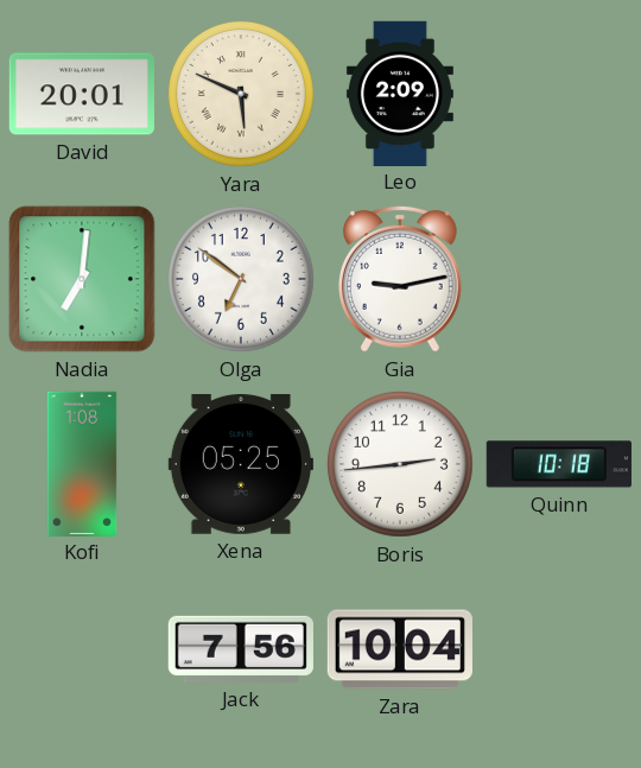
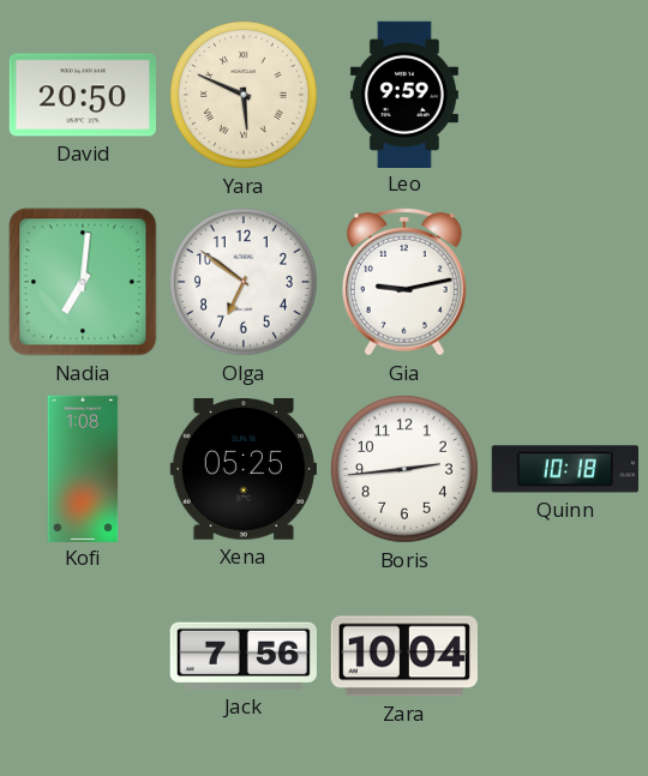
David: 20:01 -> 20:50
Leo: 2:09 -> 9:59
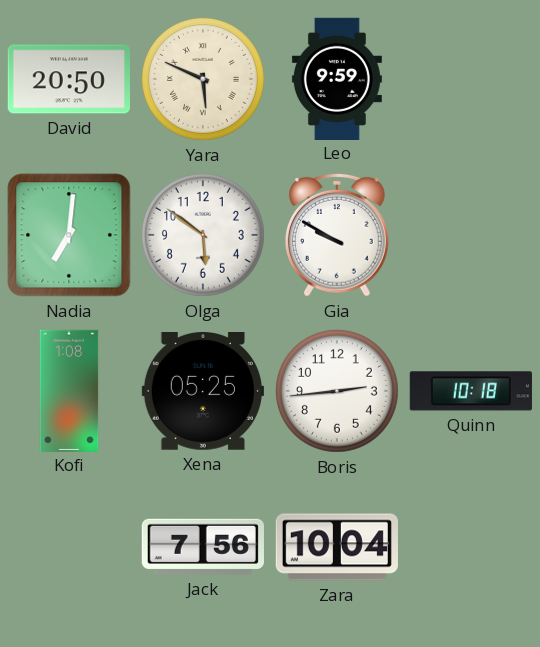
Olga: 6:51 -> 5:51
Gia: 9:13 -> 9:50
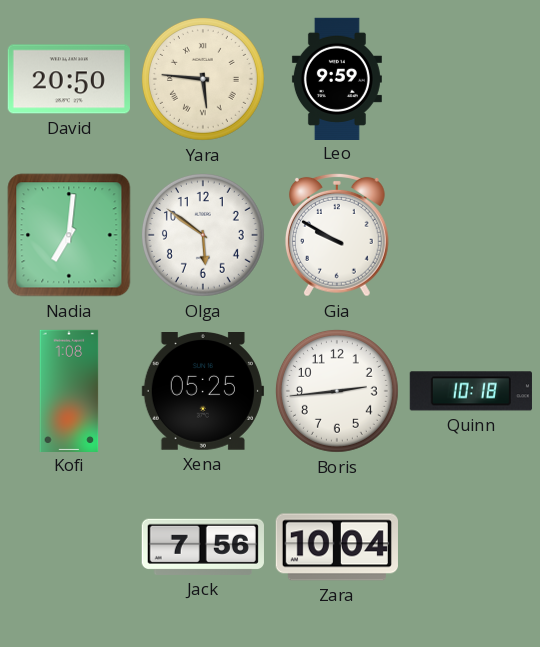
Yara: 5:49 -> 5:46
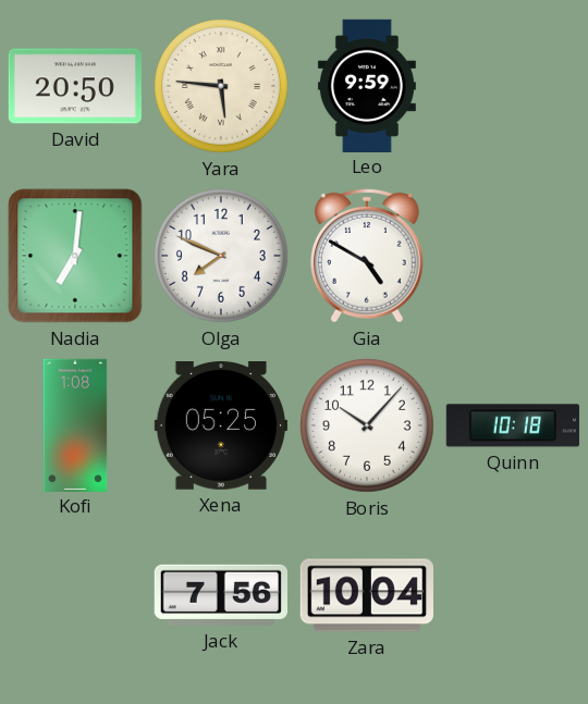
Olga: 5:51 -> 7:49
Gia: 9:50 -> 4:50
Boris: 2:44 -> 10:07
